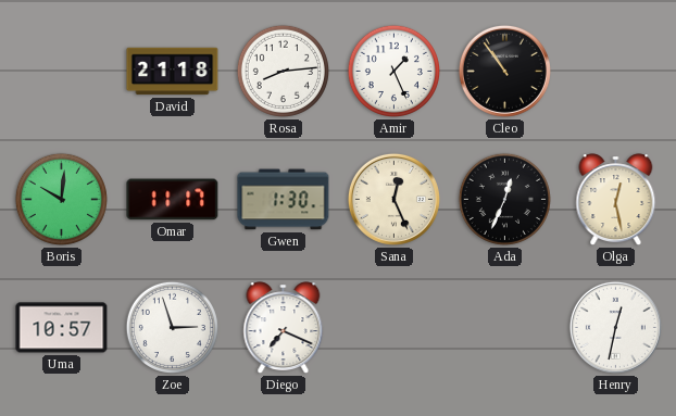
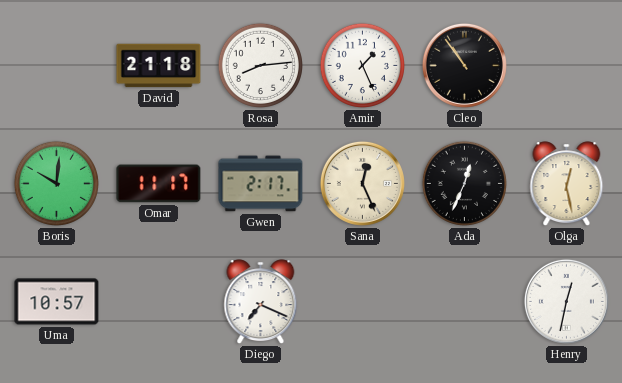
Gwen: 1:30 -> 2:17
Zoe: 2:57 -> none
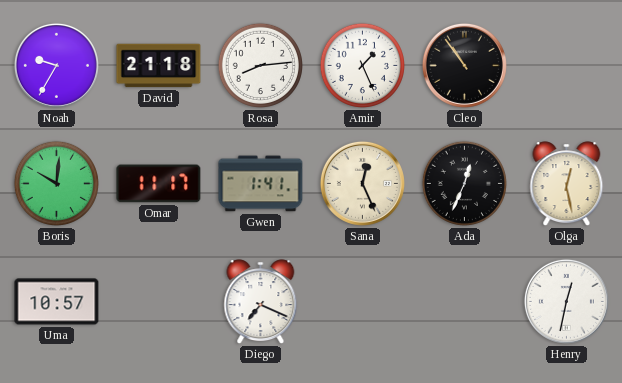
Noah: none -> 9:35
Gwen: 2:17 -> 1:41
